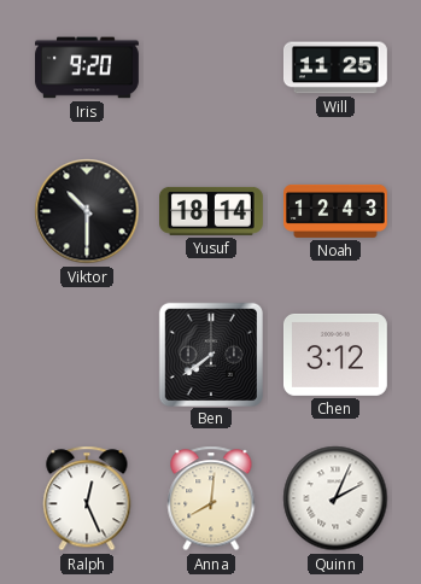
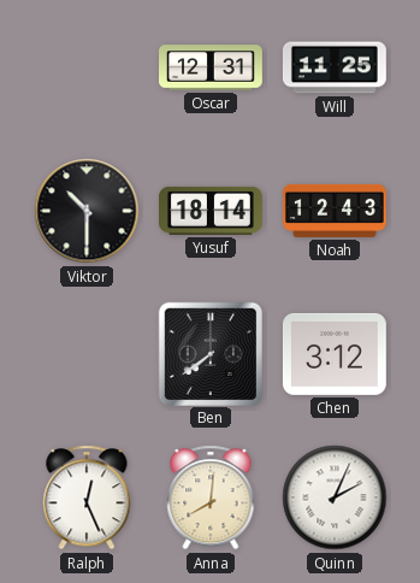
Iris: 9:20 -> none
Oscar: none -> 12:31
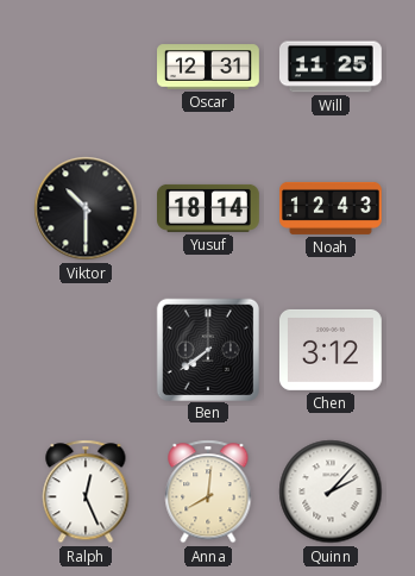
Quinn: 2:04 -> 2:07
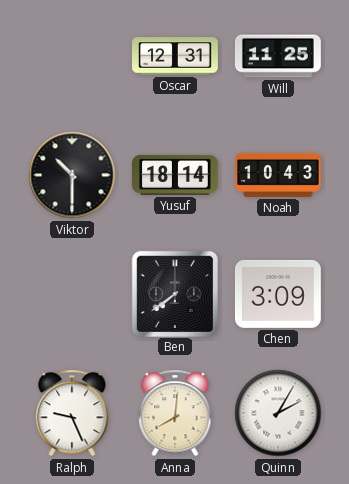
Noah: 12:43 -> 10:43
Chen: 3:12 -> 3:09
Ralph: 12:26 -> 9:26
Quinn: 2:07 -> 2:05
